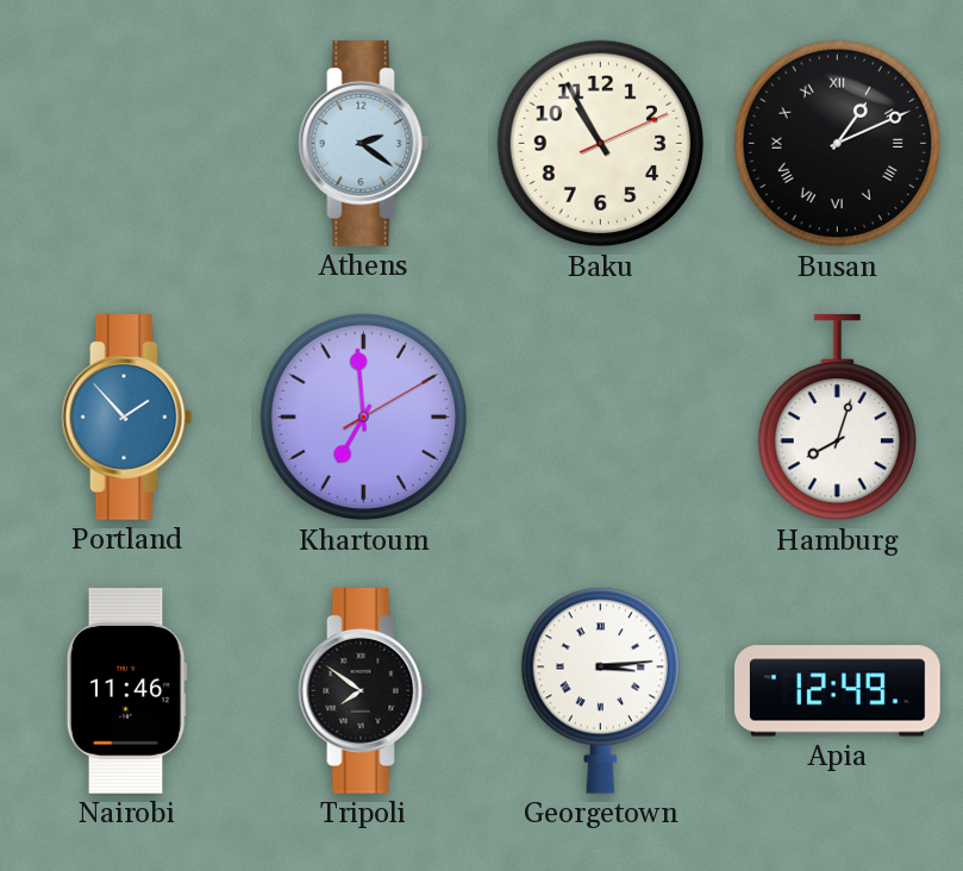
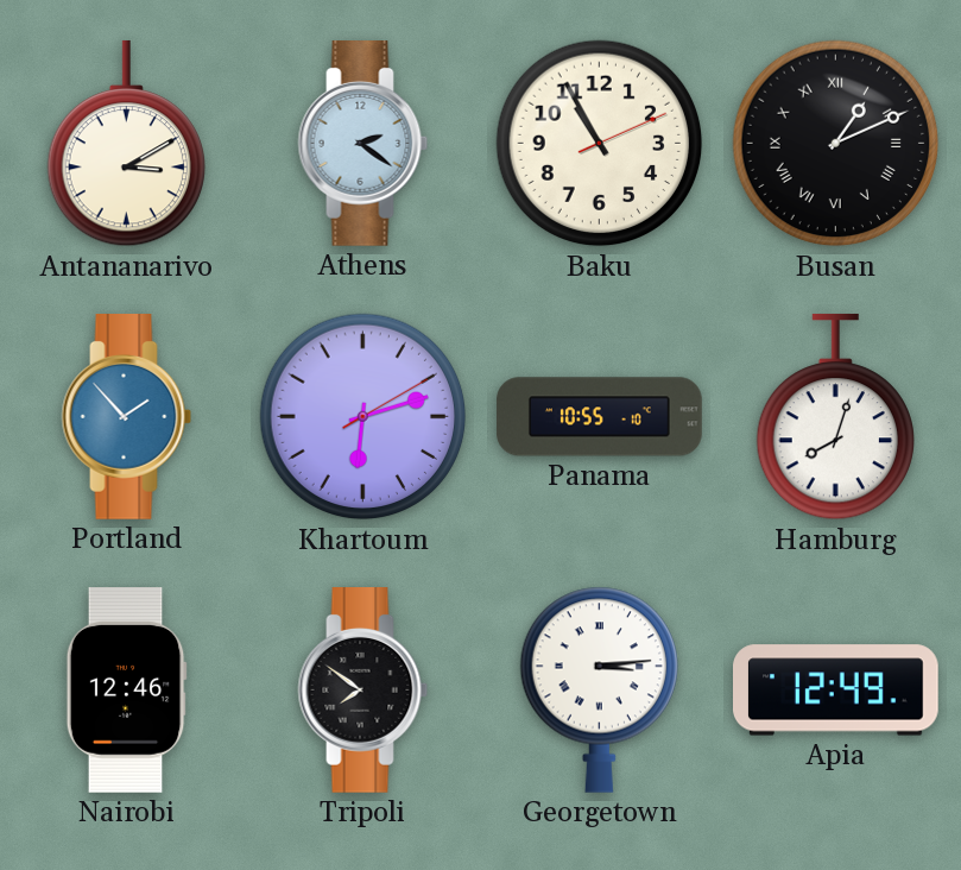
Antananarivo: none -> 3:10
Khartoum: 6:59 -> 6:12
Panama: none -> 10:55
Nairobi: 11:46 -> 12:46
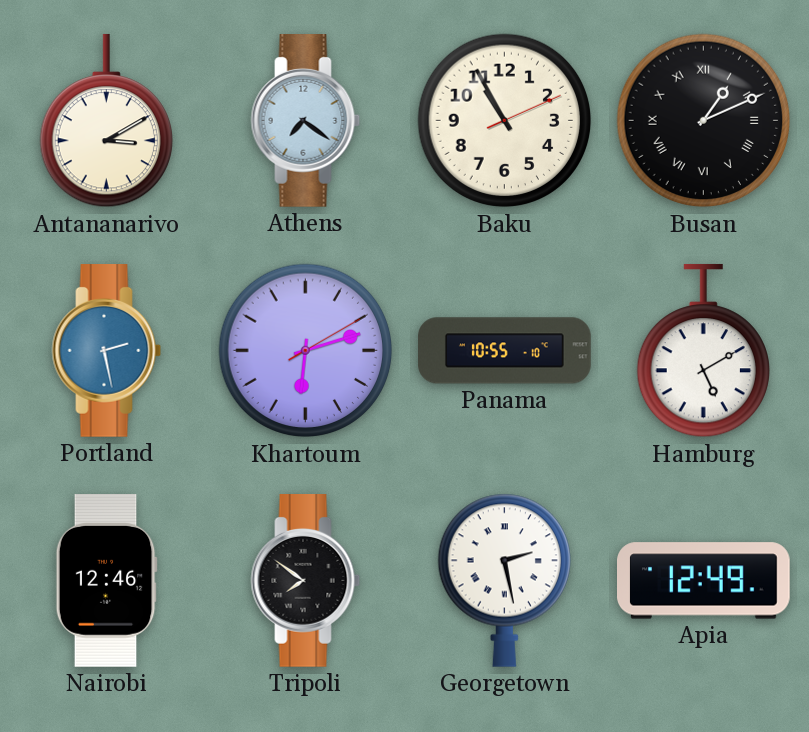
Athens: 2:21 -> 7:21
Portland: 1:53 -> 2:28
Hamburg: 8:03 -> 5:10
Georgetown: 3:14 -> 2:28
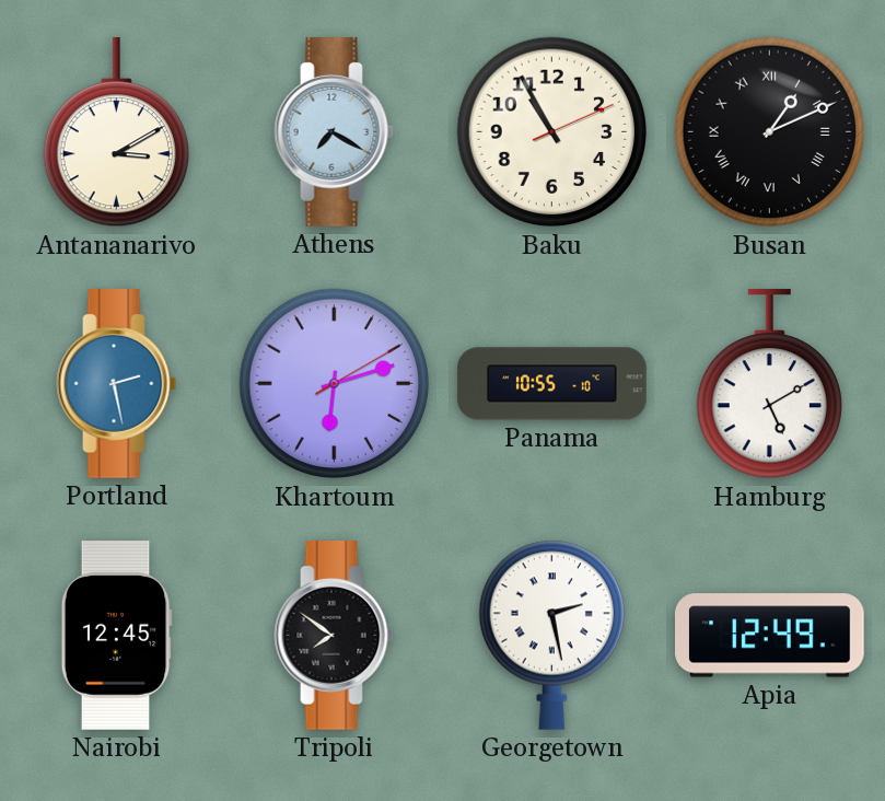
Athens: 7:21 -> 7:20
Nairobi: 12:46 -> 12:45
